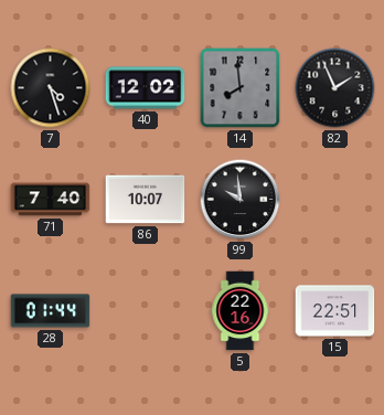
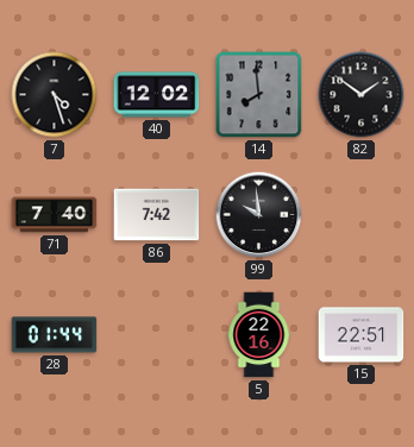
82: 1:56 -> 1:51
86: 10:07 -> 7:42
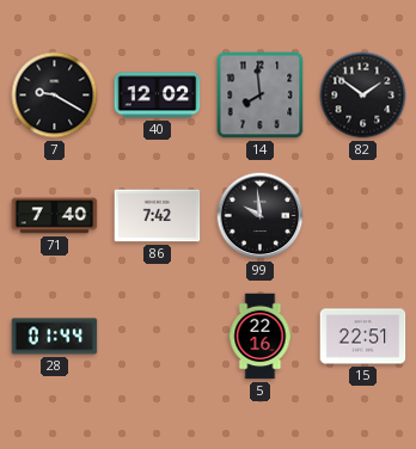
7: 4:27 -> 9:20
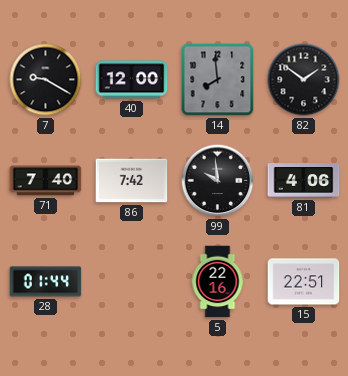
40: 12:02 -> 12:00
81: none -> 4:06
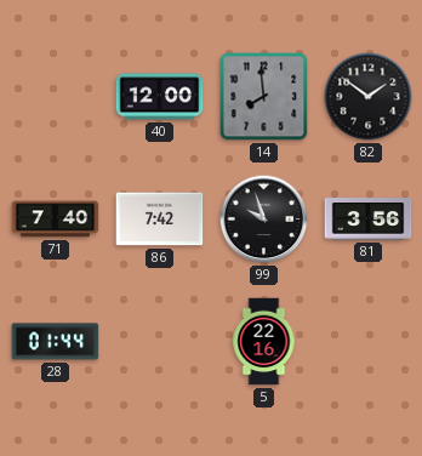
7: 9:20 -> none
99: 9:59 -> 9:57
81: 4:06 -> 3:56
15: 22:51 -> none
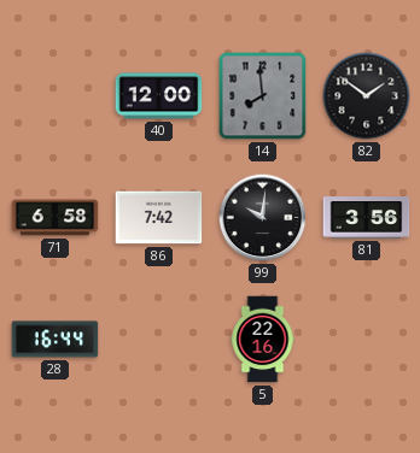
71: 7:40 -> 6:58
99: 9:57 -> 10:01
28: 01:44 -> 16:44
